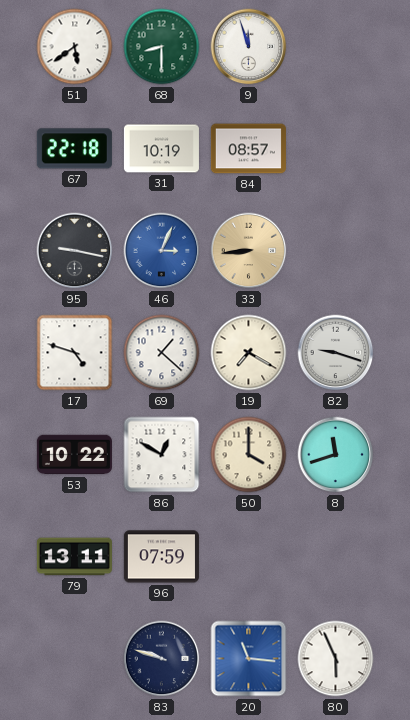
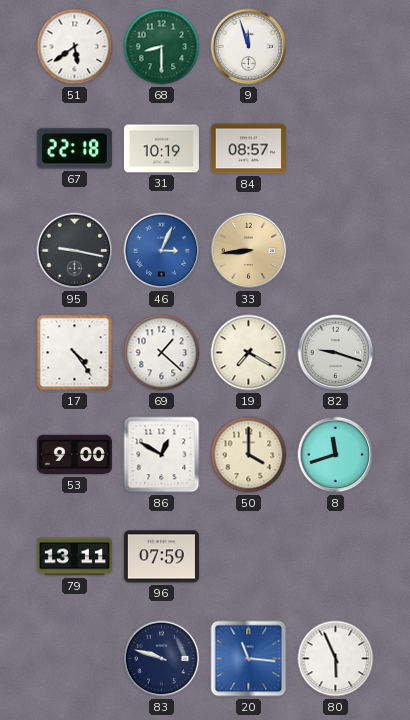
17: 4:48 -> 4:24
53: 10:22 -> 9:00
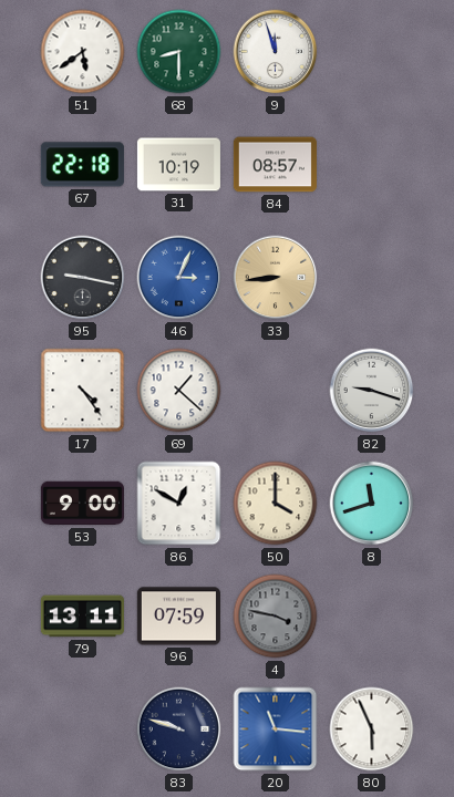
19: 7:20 -> none
4: none -> 3:47
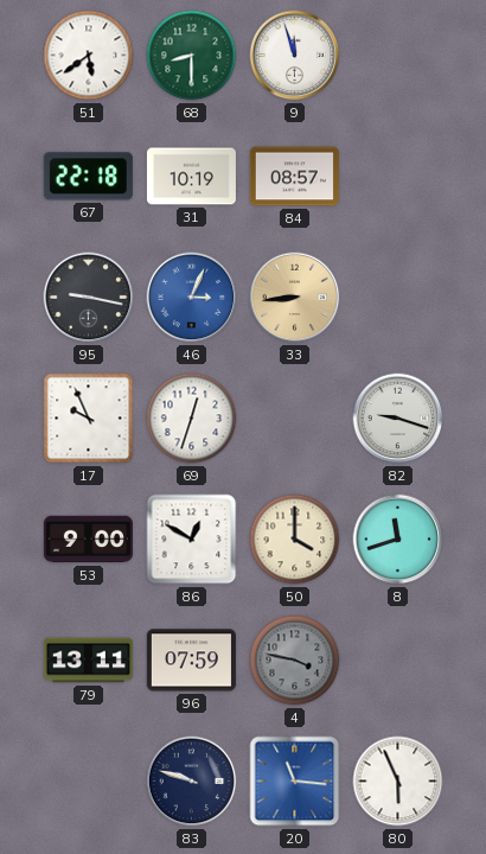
17: 4:24 -> 9:56
69: 1:22 -> 12:33
